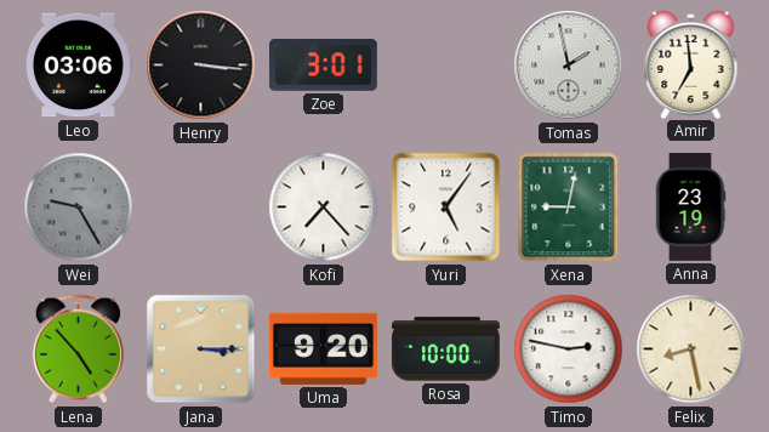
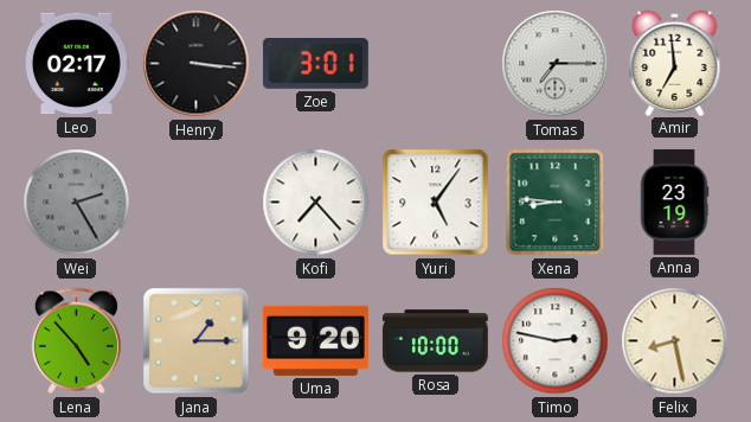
Leo: 03:06 -> 02:17
Tomas: 1:58 -> 7:15
Wei: 9:25 -> 2:25
Xena: 9:02 -> 8:46
Jana: 3:15 -> 1:15
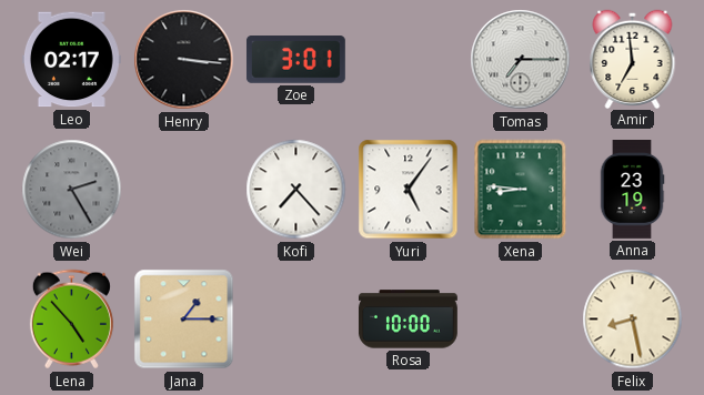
Uma: 9:20 -> none
Timo: 2:47 -> none
